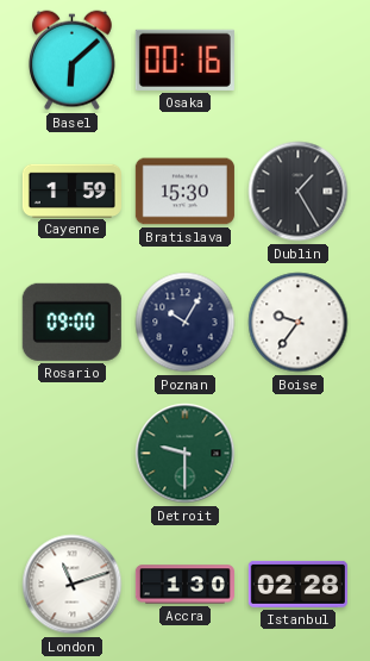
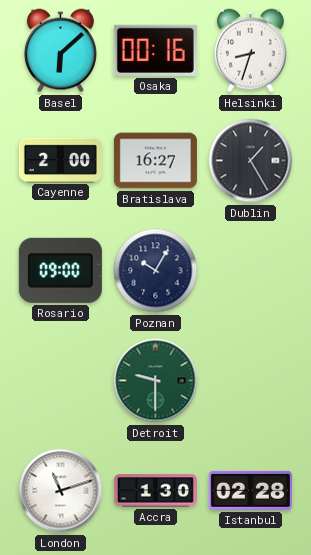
Helsinki: none -> 8:33
Cayenne: 1:59 -> 2:00
Bratislava: 15:30 -> 16:27
Boise: 9:36 -> none
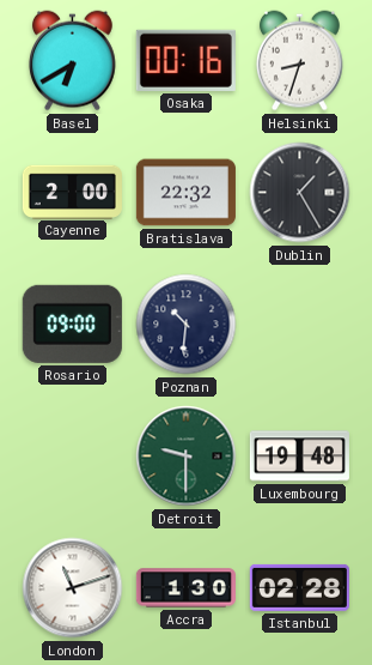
Basel: 6:08 -> 6:40
Bratislava: 16:27 -> 22:32
Poznan: 10:05 -> 10:31
Luxembourg: none -> 19:48
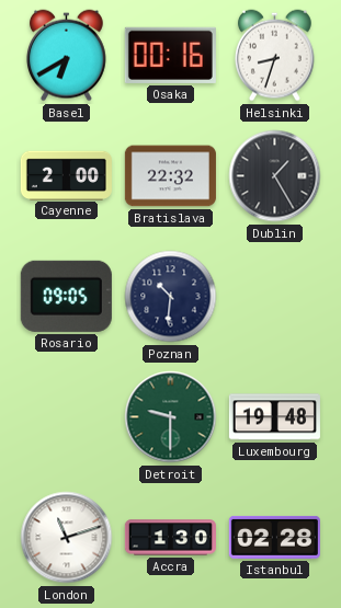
Rosario: 09:00 -> 09:05
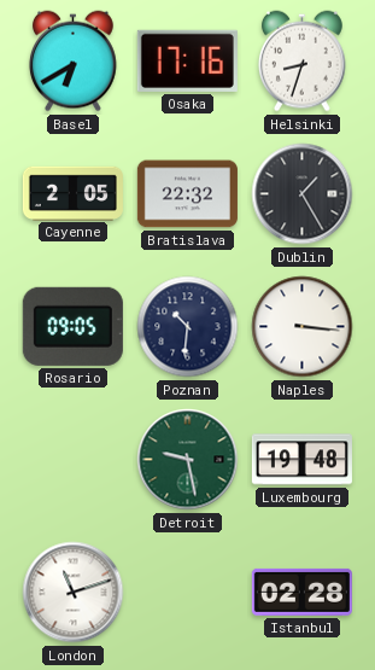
Osaka: 00:16 -> 17:16
Cayenne: 2:00 -> 2:05
Naples: none -> 3:16
Detroit: 9:30 -> 9:28
Accra: 1:30 -> none
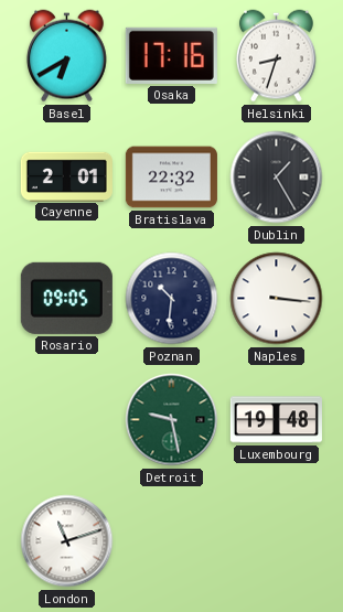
Cayenne: 2:05 -> 2:01
Istanbul: 02:28 -> none
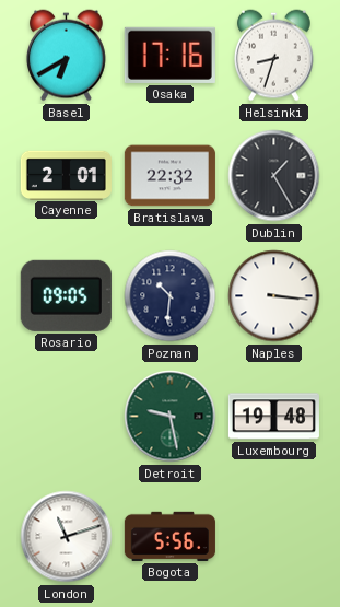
Bogota: none -> 5:56
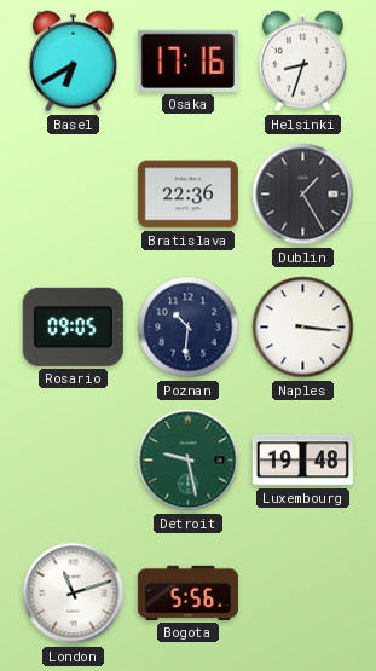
Cayenne: 2:01 -> none
Bratislava: 22:32 -> 22:36
